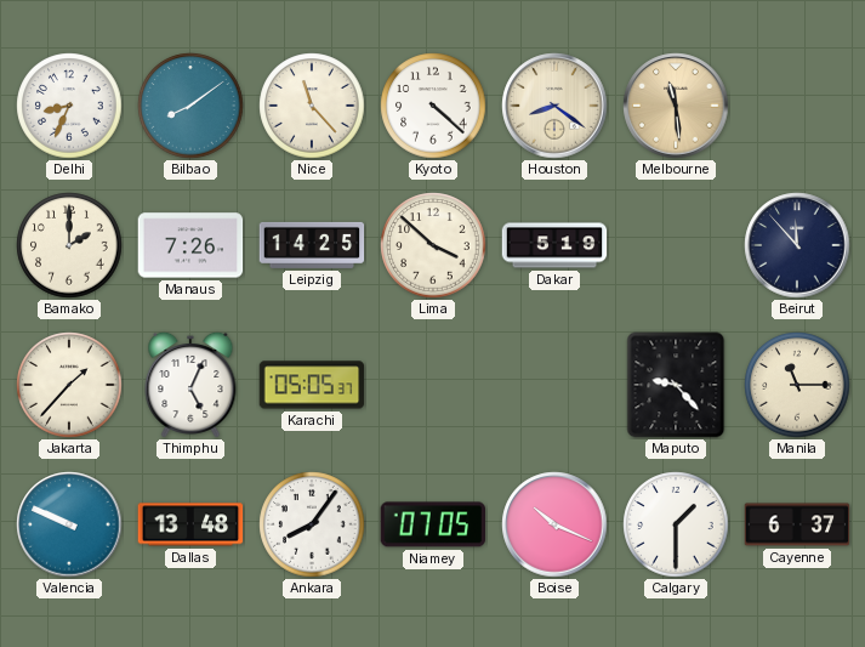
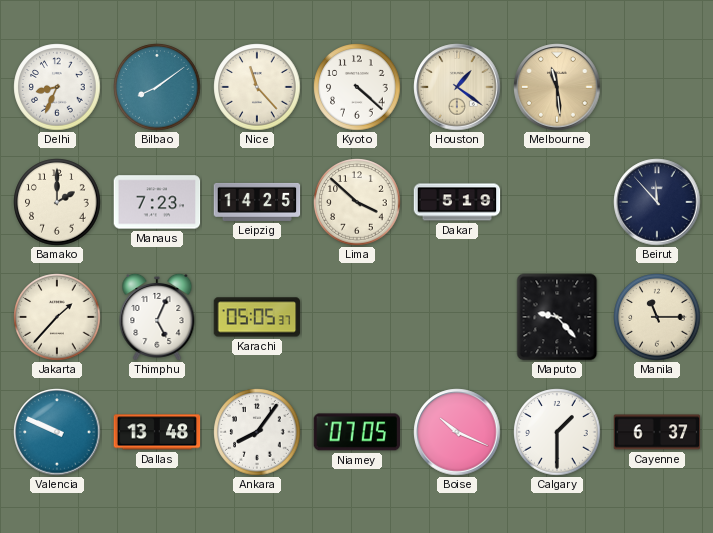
Houston: 8:21 -> 1:21
Manaus: 7:26 -> 7:23
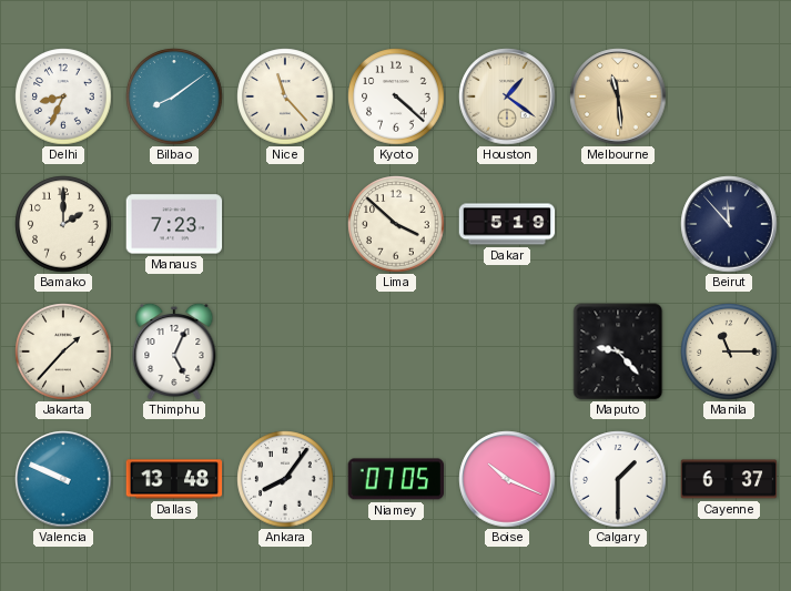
Leipzig: 14:25 -> none
Karachi: 05:05 -> none
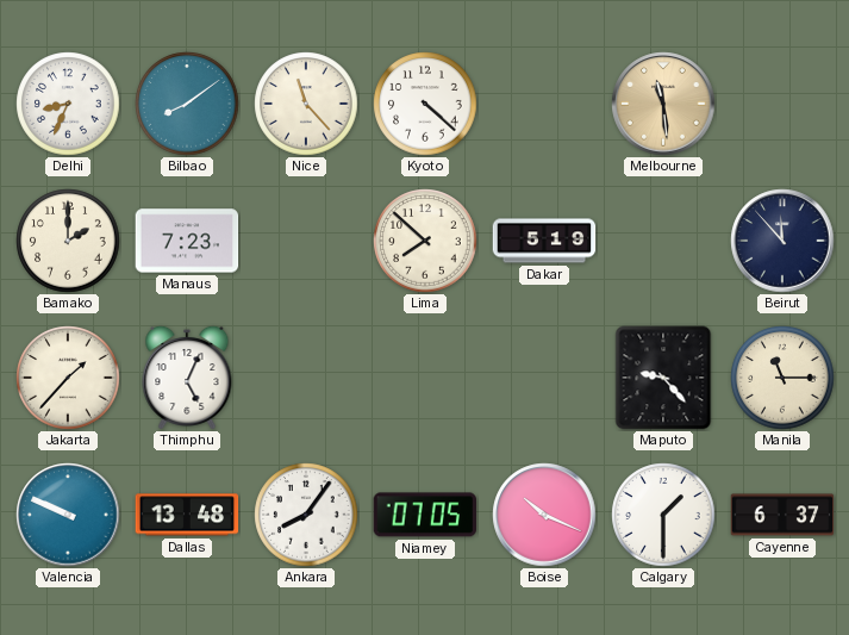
Houston: 1:21 -> none
Lima: 3:52 -> 7:52
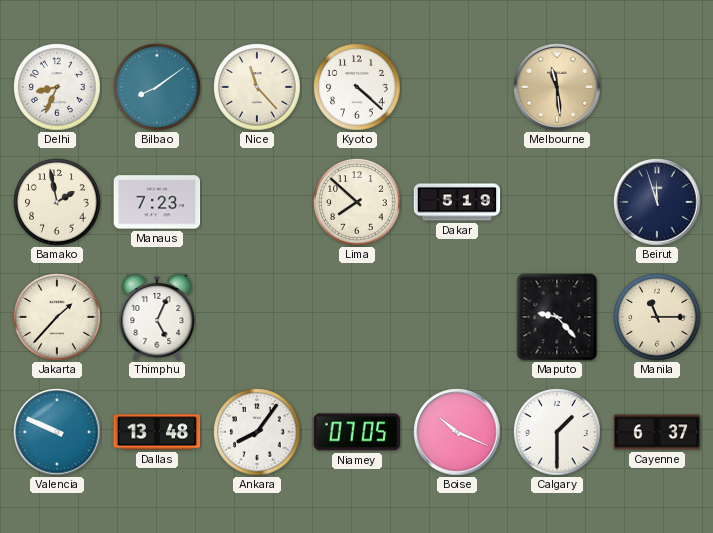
Bamako: 2:00 -> 1:58
Beirut: 11:53 -> 11:57
